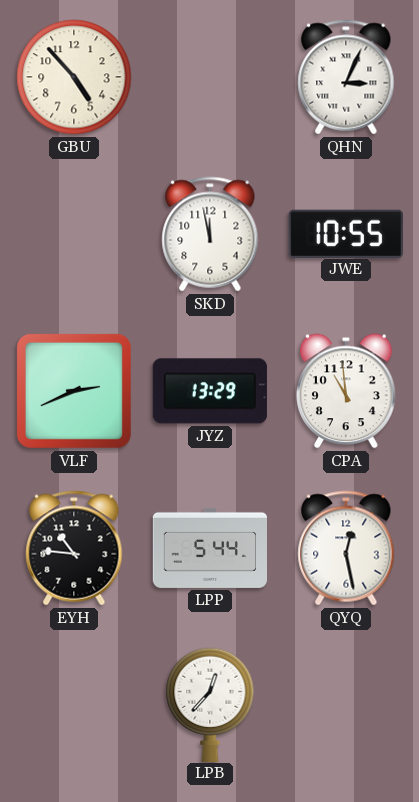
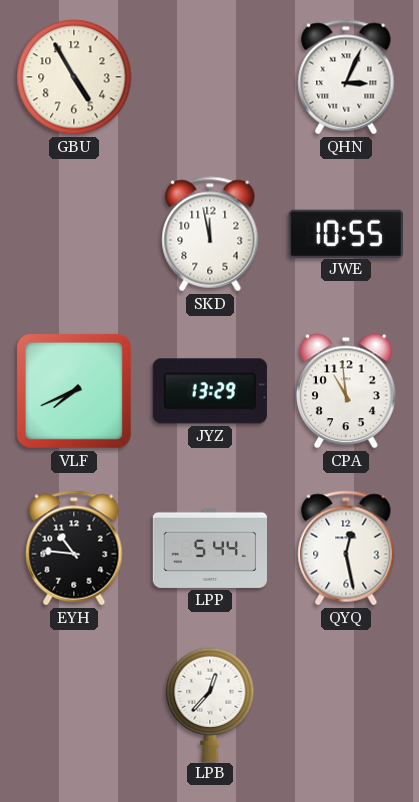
GBU: 4:53 -> 4:55
VLF: 2:41 -> 7:41
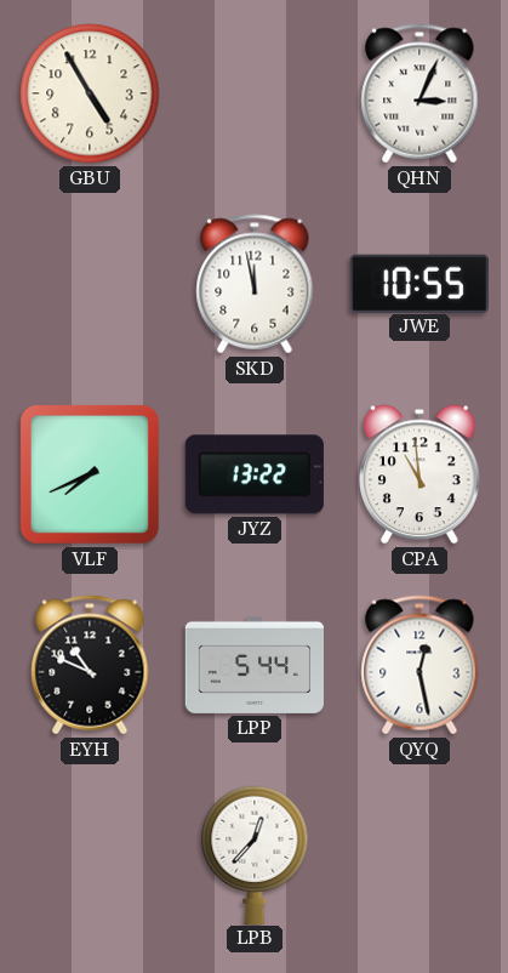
JYZ: 13:29 -> 13:22
EYH: 10:46 -> 10:49
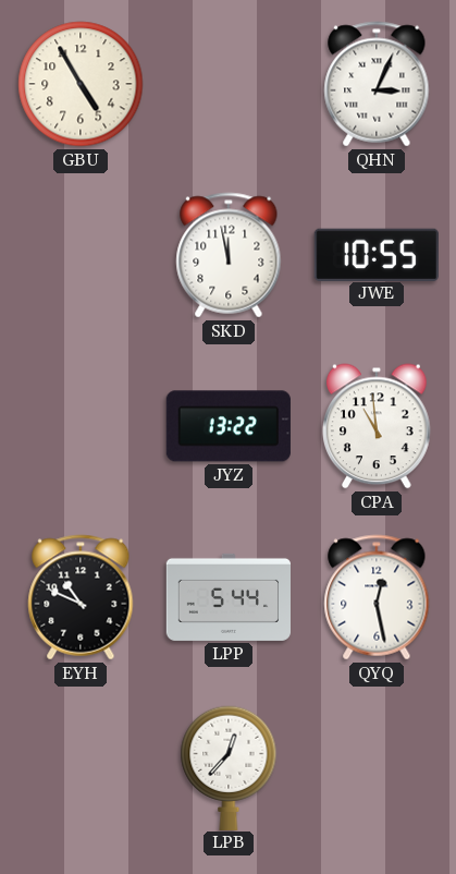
VLF: 7:41 -> none
